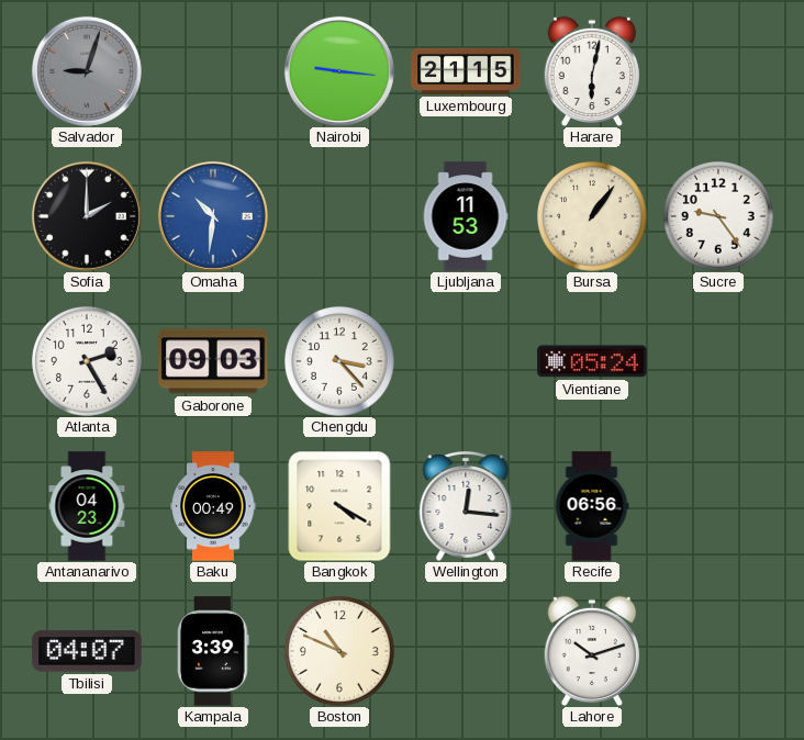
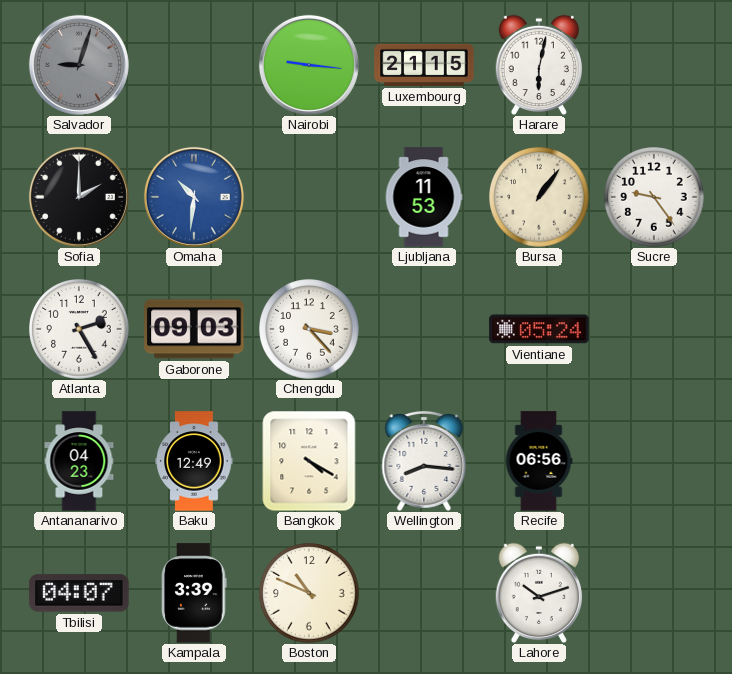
Baku: 00:49 -> 12:49
Wellington: 12:16 -> 8:16
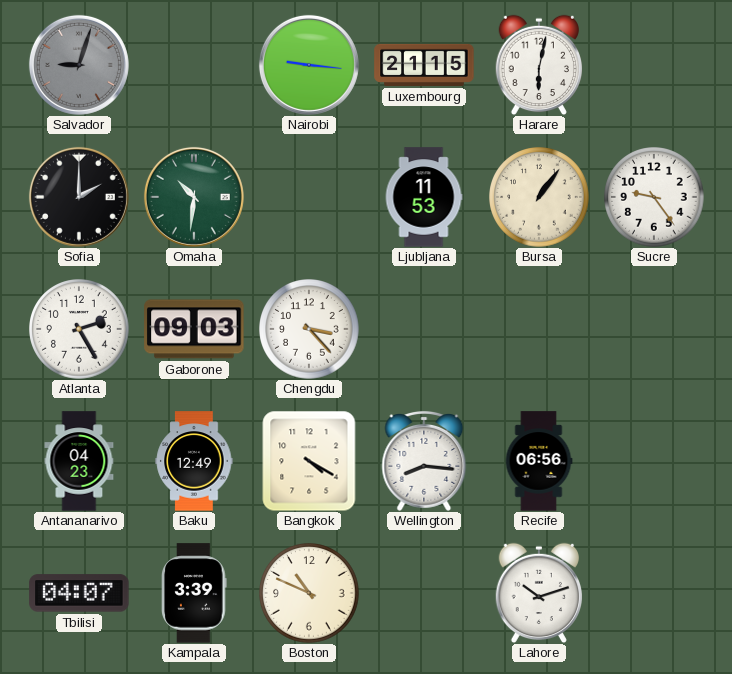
Omaha dial: blue -> green
Vientiane: 05:24 -> none
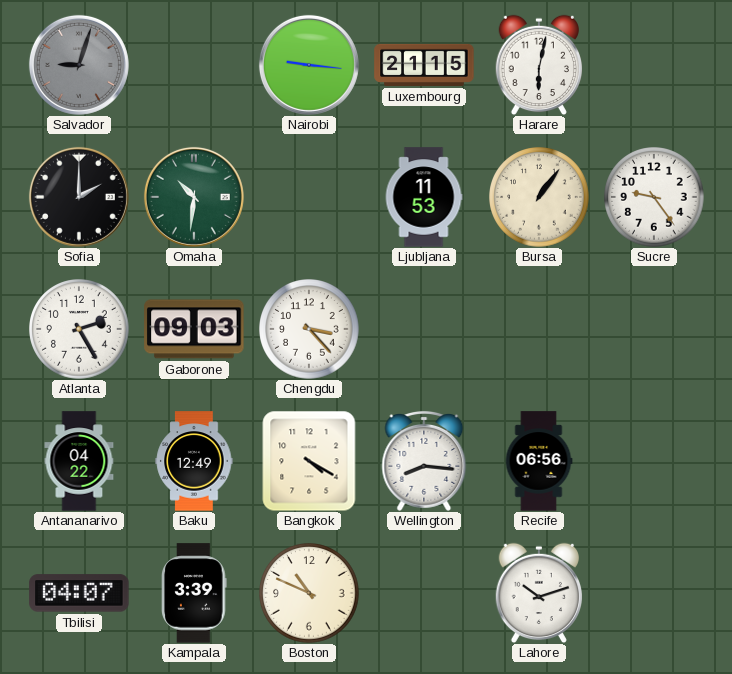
Antananarivo: 04:23 -> 04:22
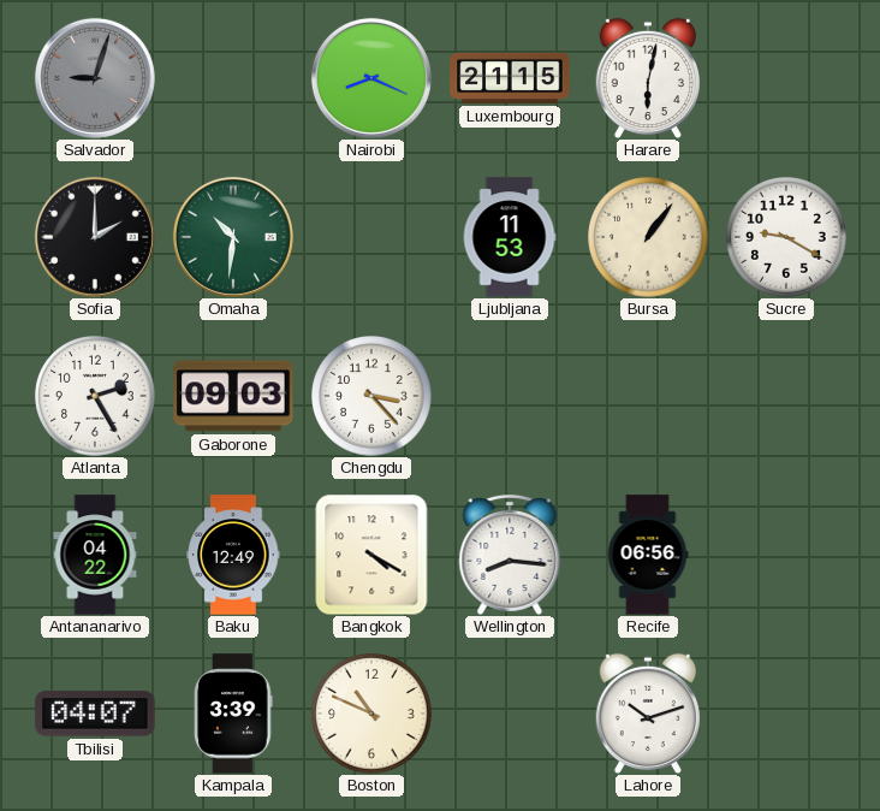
Nairobi: 9:16 -> 8:19
Sucre: 9:24 -> 9:20
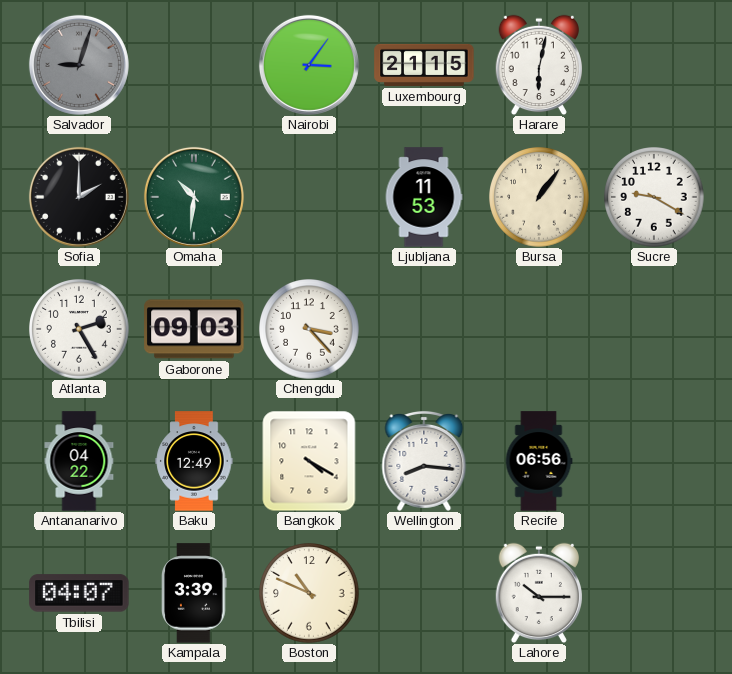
Nairobi: 8:19 -> 3:06
Lahore: 10:12 -> 10:15
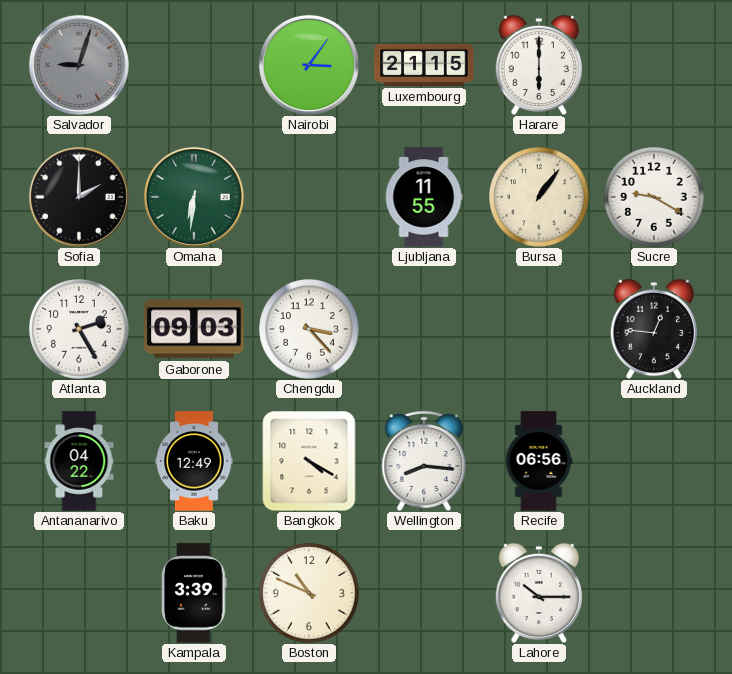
Harare: 6:02 -> 6:00
Omaha: 10:31 -> 6:31
Ljubljana: 11:53 -> 11:55
Auckland: none -> 12:46
Tbilisi: 04:07 -> none
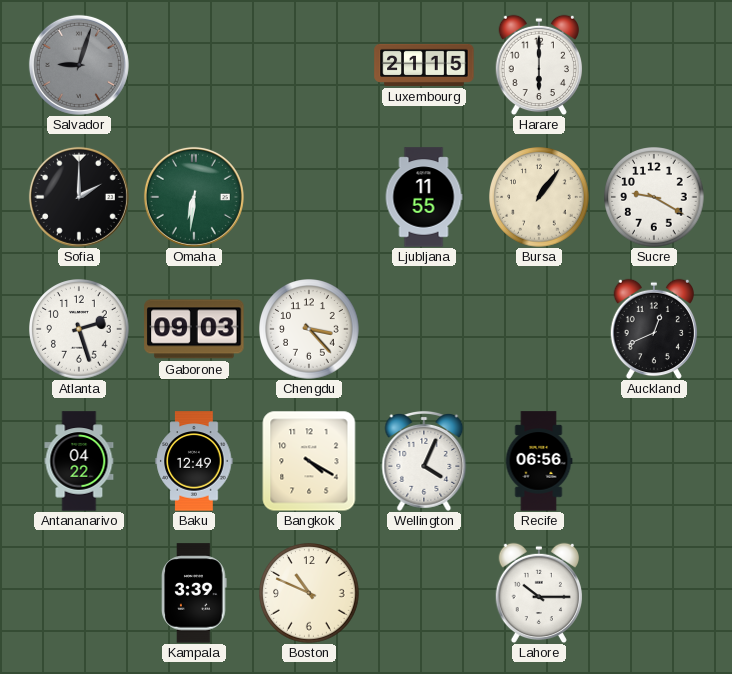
Nairobi: 3:06 -> none
Atlanta: 2:25 -> 2:27
Auckland: 12:46 -> 12:41
Wellington: 8:16 -> 4:04
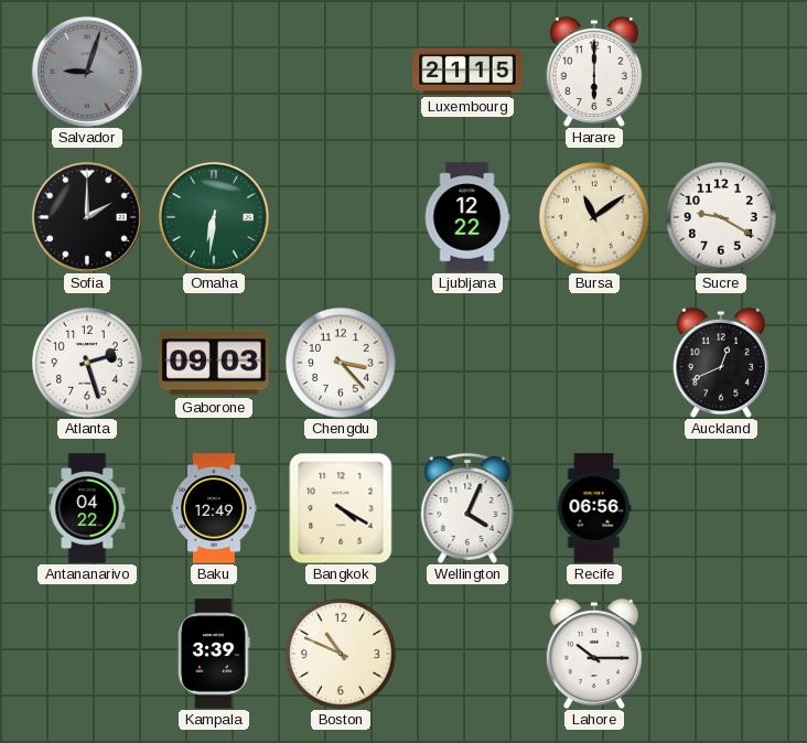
Ljubljana: 11:55 -> 12:22
Bursa: 1:06 -> 11:09
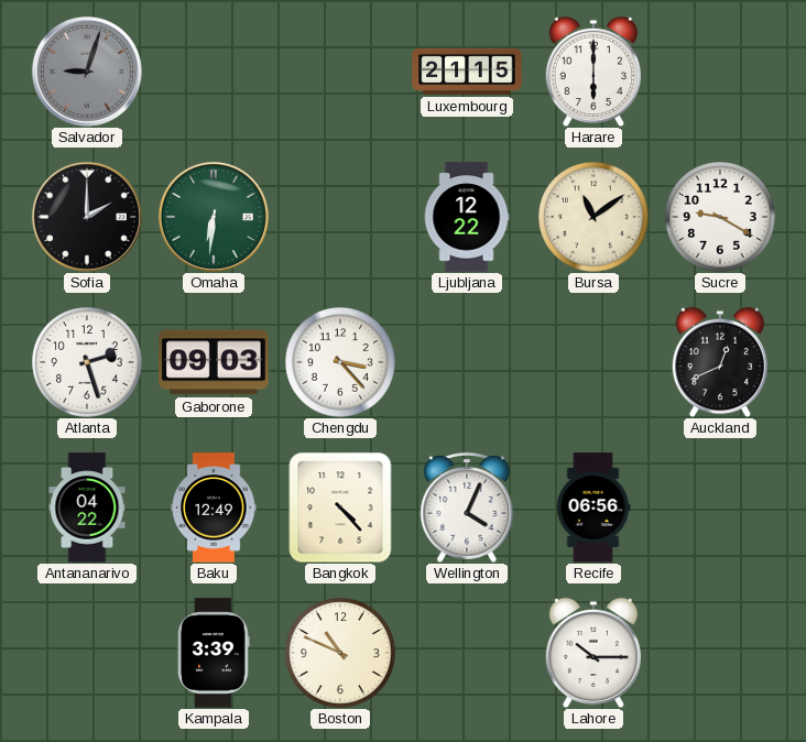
Bangkok: 4:20 -> 4:23
